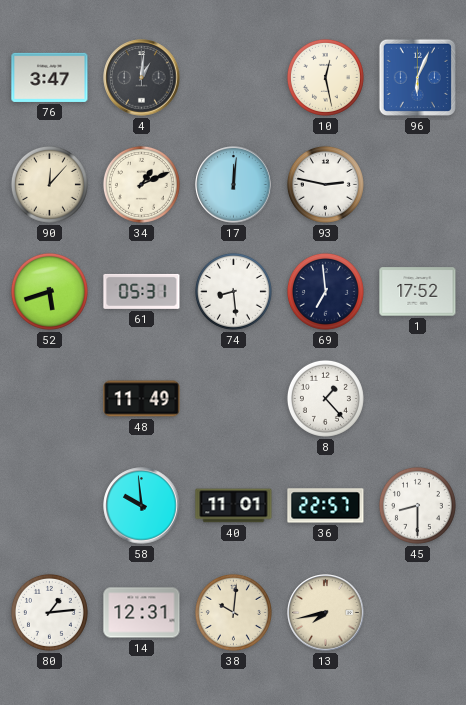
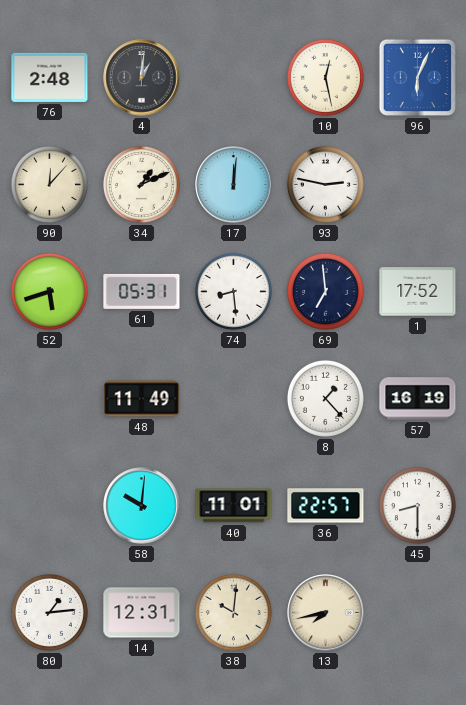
76: 3:47 -> 2:48
57: none -> 16:19
58: 9:59 -> 10:01
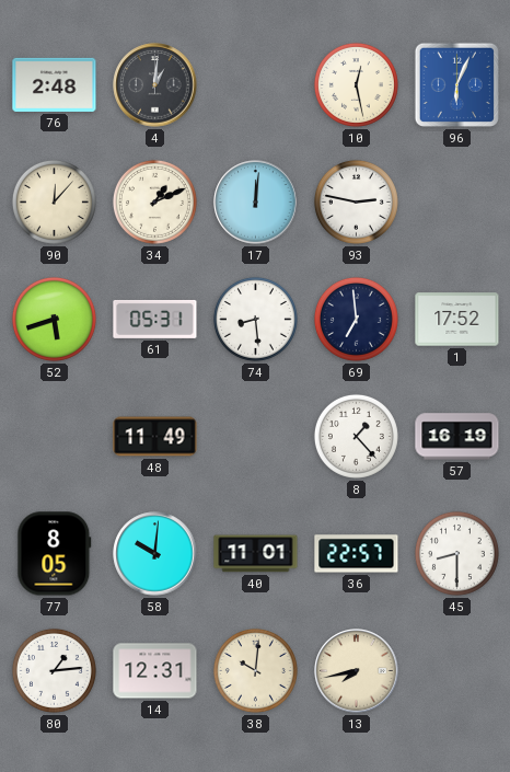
77: none -> 8:05
